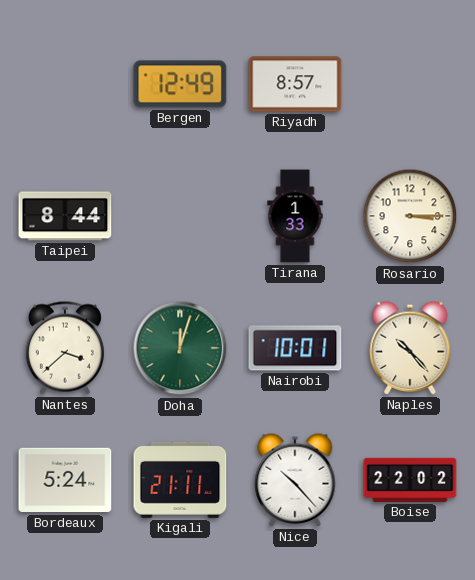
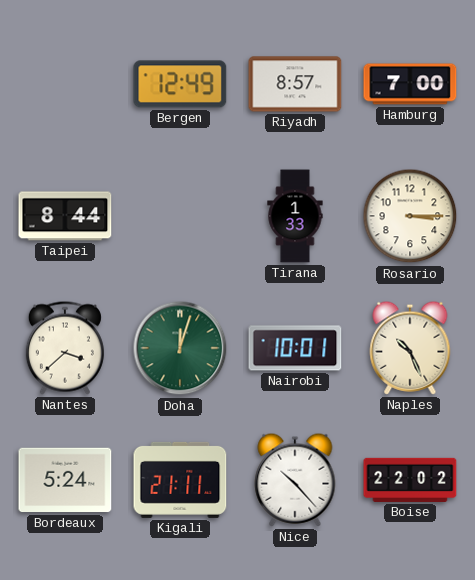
Hamburg: none -> 7:00
Naples: 10:23 -> 10:26
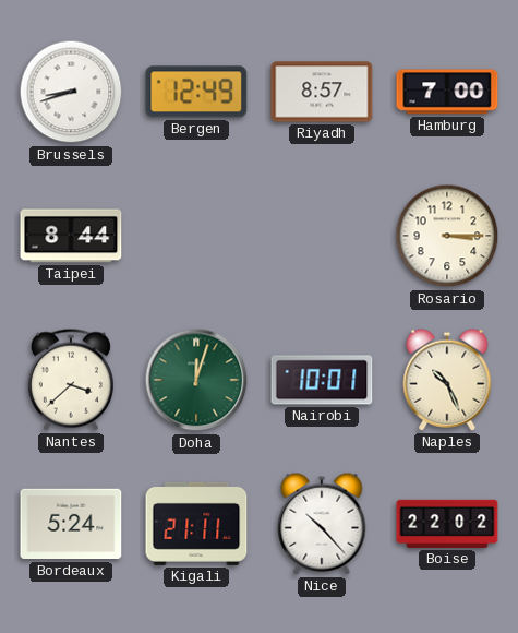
Brussels: none -> 8:42
Tirana: 1:33 -> none
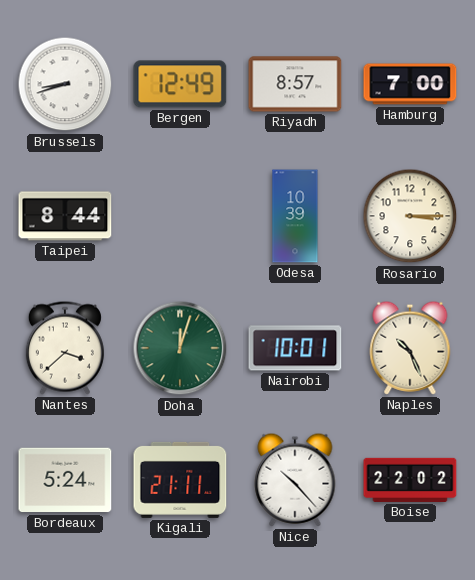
Odesa: none -> 10:39
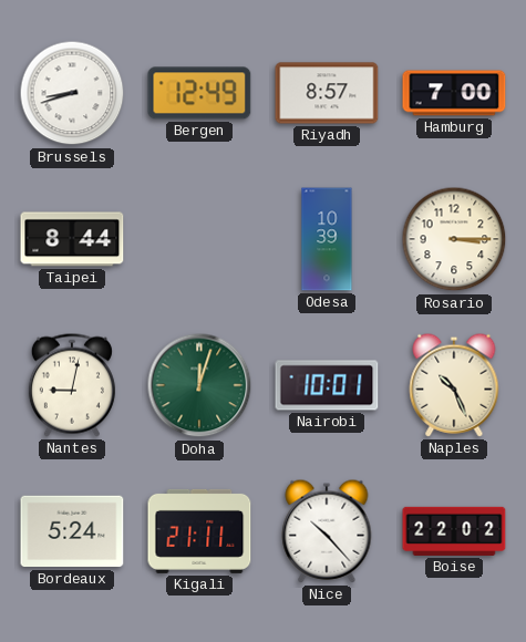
Nantes: 3:38 -> 9:02
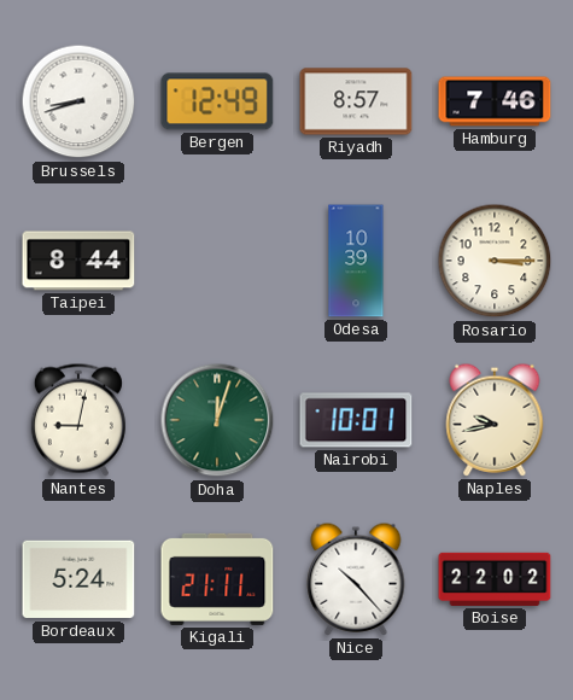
Hamburg: 7:00 -> 7:46
Naples: 10:26 -> 9:43
